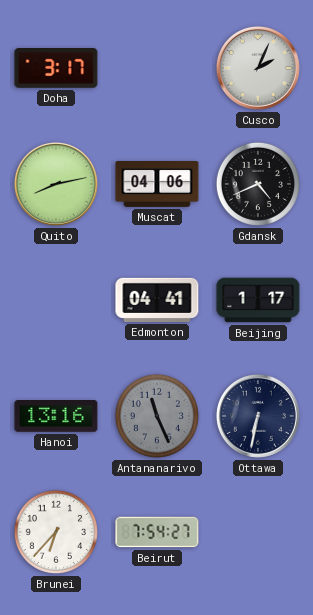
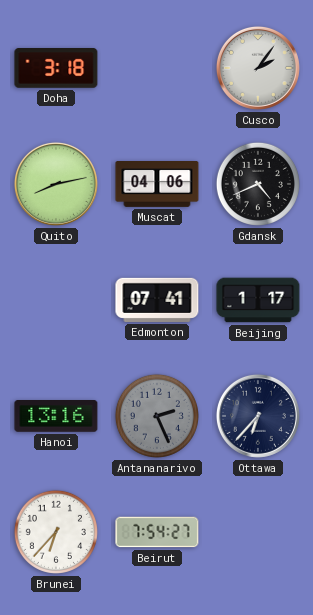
Doha: 3:17 -> 3:18
Cusco: 2:04 -> 2:06
Edmonton: 04:41 -> 07:41
Antananarivo: 11:26 -> 2:26
Ottawa: 6:32 -> 6:37
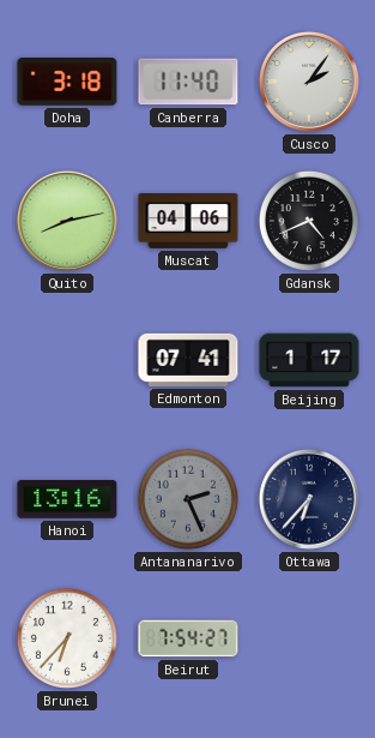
Canberra: none -> 11:40
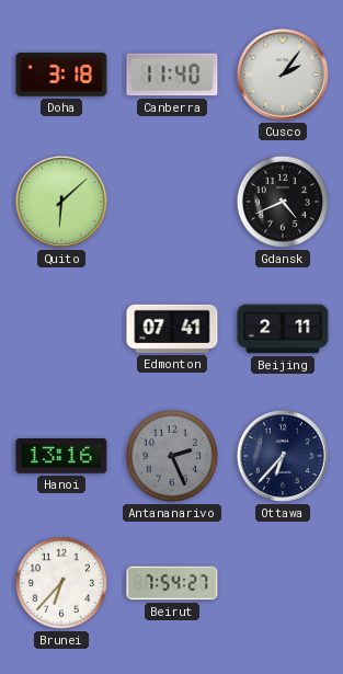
Quito: 8:13 -> 6:08
Muscat: 04:06 -> none
Beijing: 1:17 -> 2:11
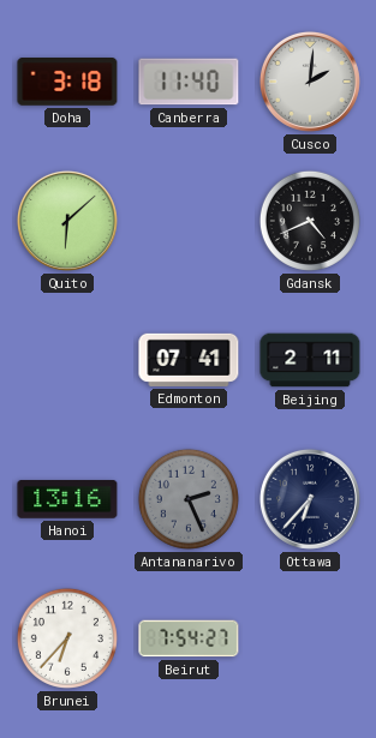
Cusco: 2:06 -> 2:01
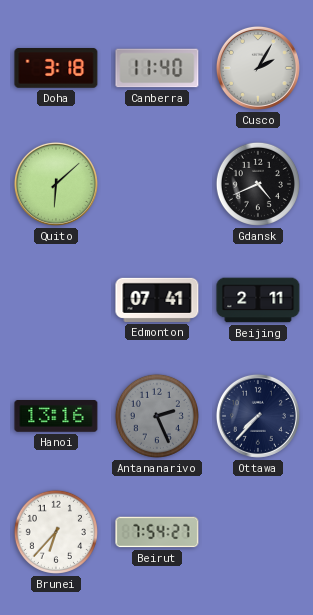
Cusco: 2:01 -> 2:05
Ottawa: 6:37 -> 7:37
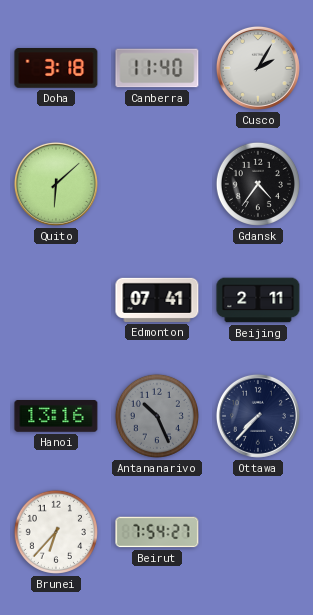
Gdansk: 4:41 -> 4:36
Antananarivo: 2:26 -> 10:26
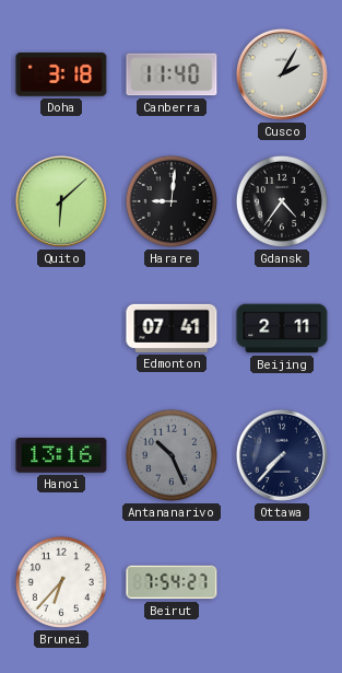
Harare: none -> 9:01
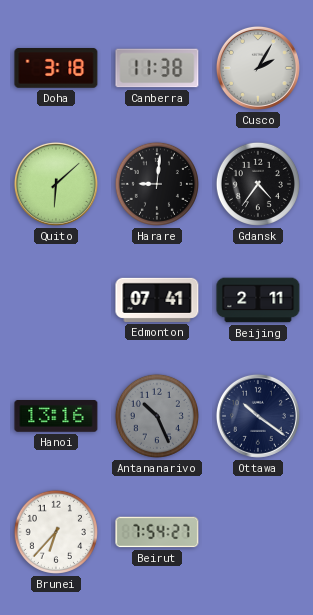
Canberra: 11:40 -> 11:38
Ottawa: 7:37 -> 10:21
